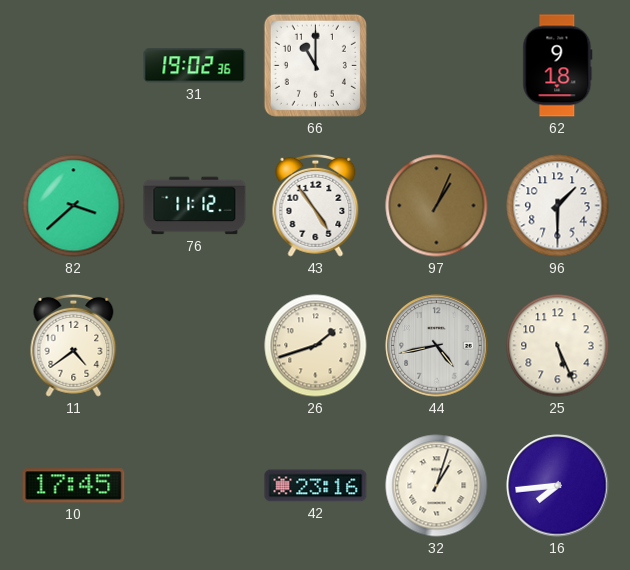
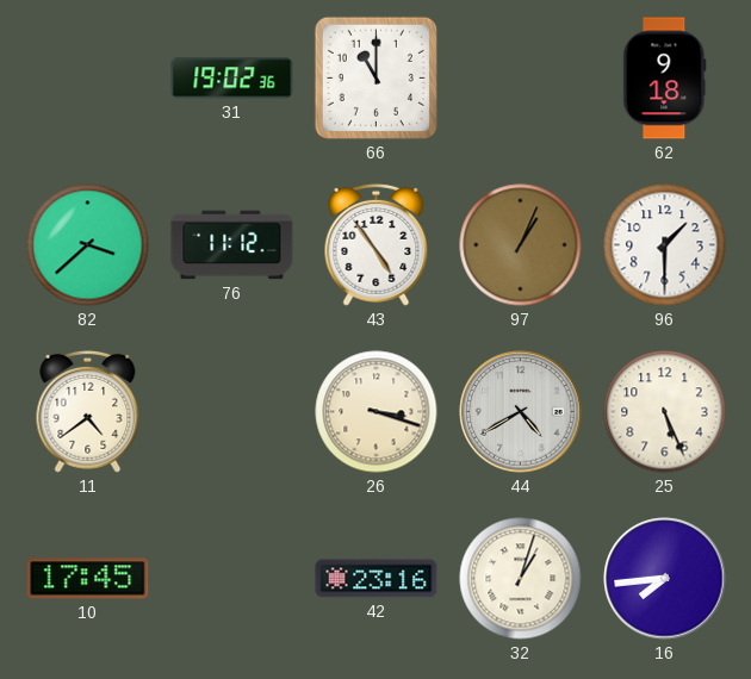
26: 1:42 -> 3:18
44: 4:43 -> 4:40
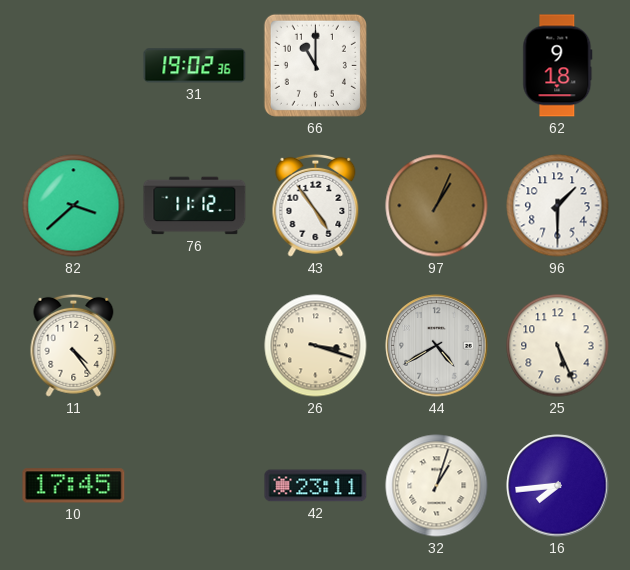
11: 4:39 -> 4:24
42: 23:16 -> 23:11
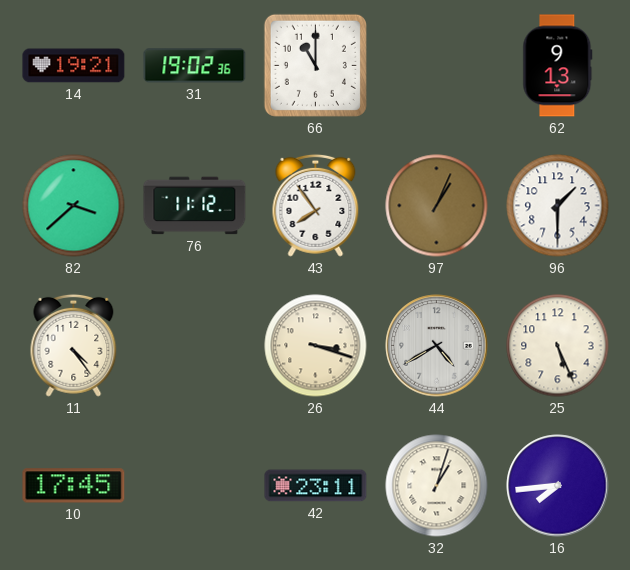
14: none -> 19:21
62: 9:18 -> 9:13
43: 4:54 -> 7:54
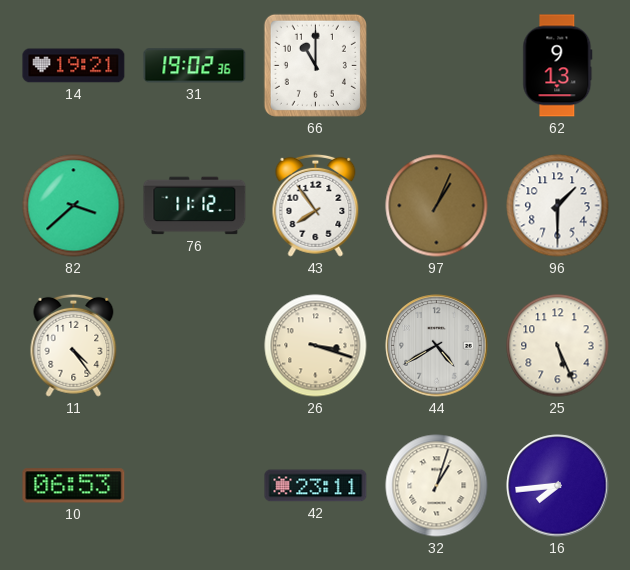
10: 17:45 -> 06:53
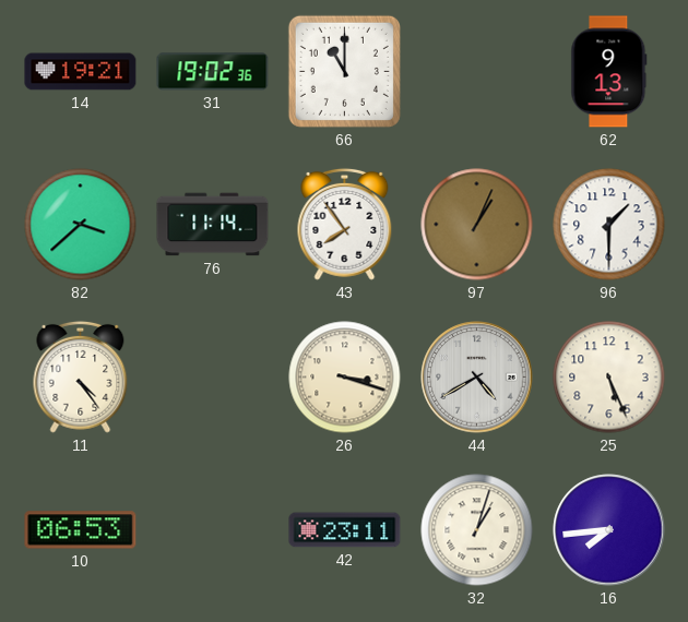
76: 11:12 -> 11:14
